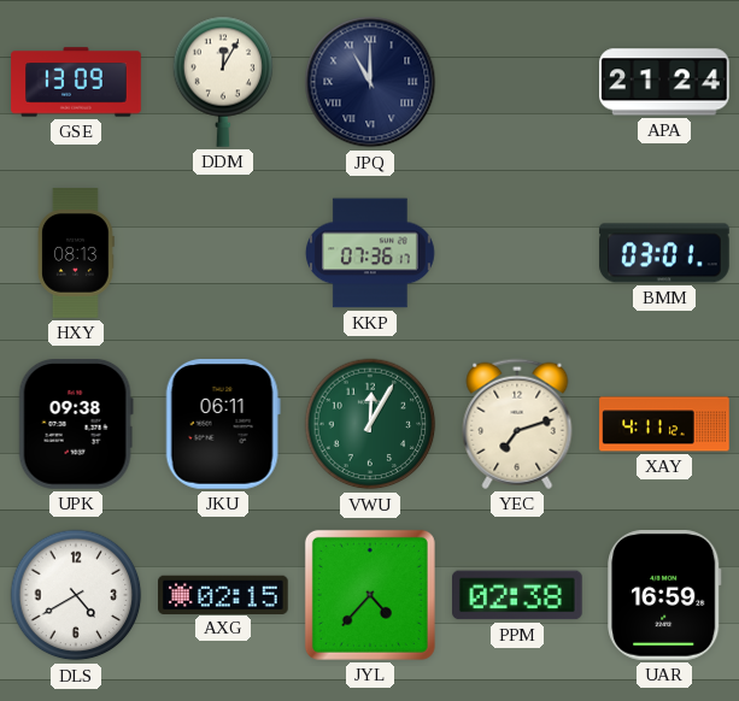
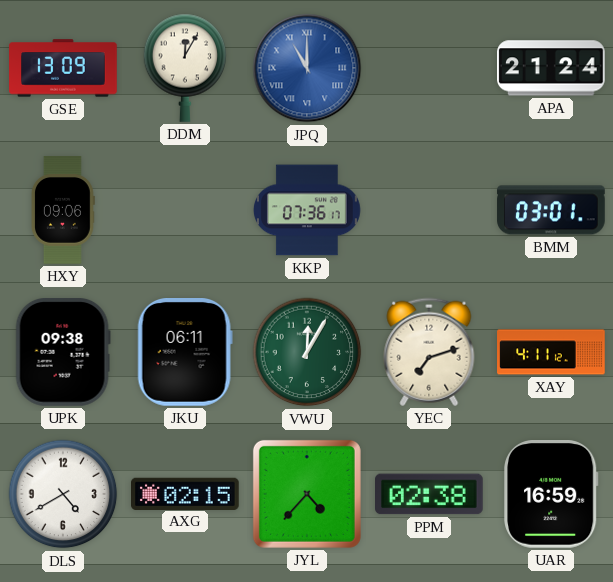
JPQ dial: navy -> blue
HXY: 08:13 -> 09:06
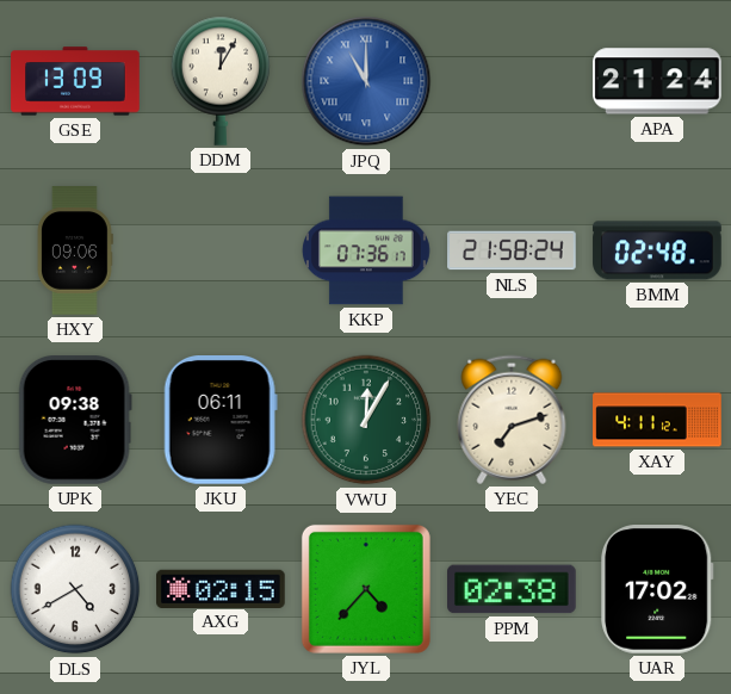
NLS: none -> 21:58
BMM: 03:01 -> 02:48
UAR: 16:59 -> 17:02
